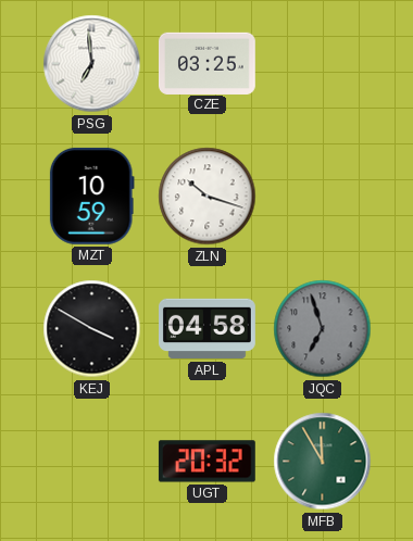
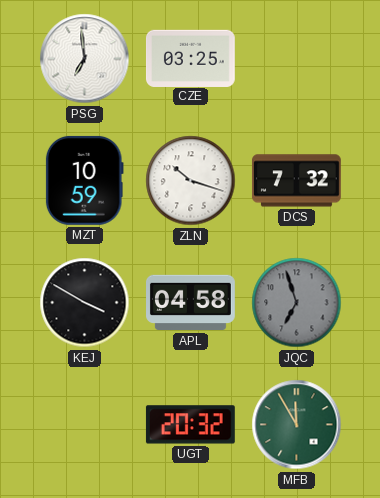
DCS: none -> 7:32
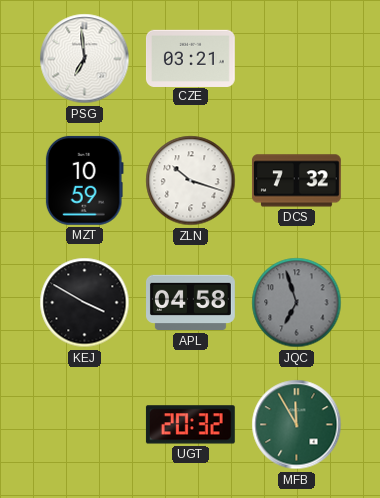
CZE: 03:25 -> 03:21
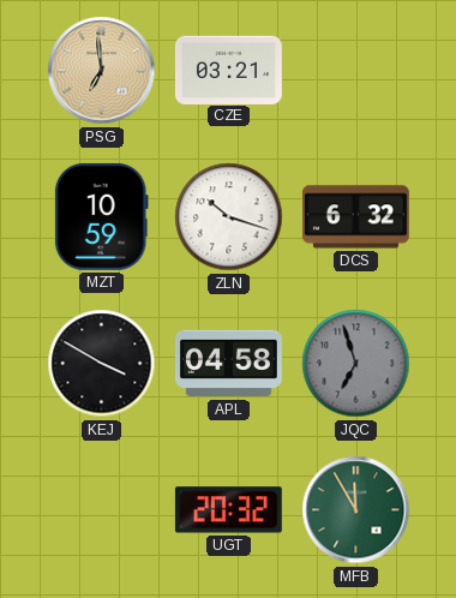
PSG dial: white -> champagne
DCS: 7:32 -> 6:32
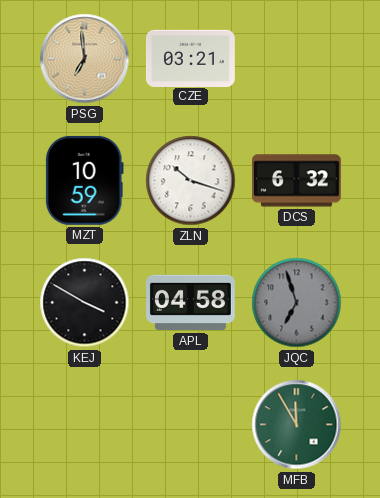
UGT: 20:32 -> none
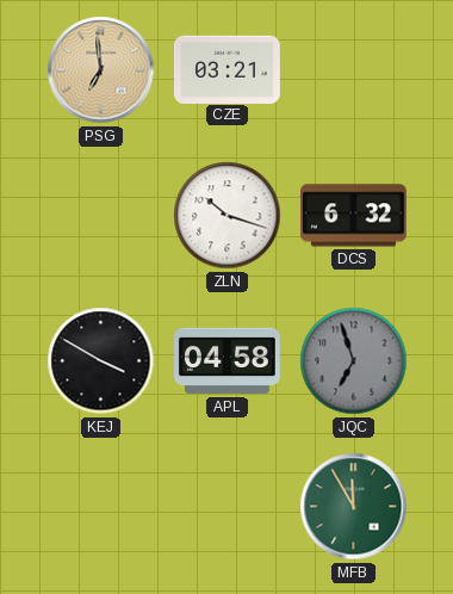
MZT: 10:59 -> none
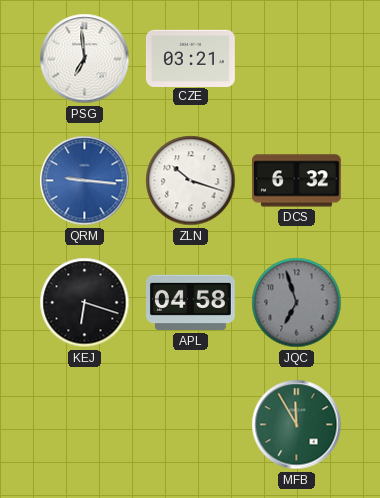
PSG dial: champagne -> white
QRM: none -> 9:16
KEJ: 3:50 -> 6:18
